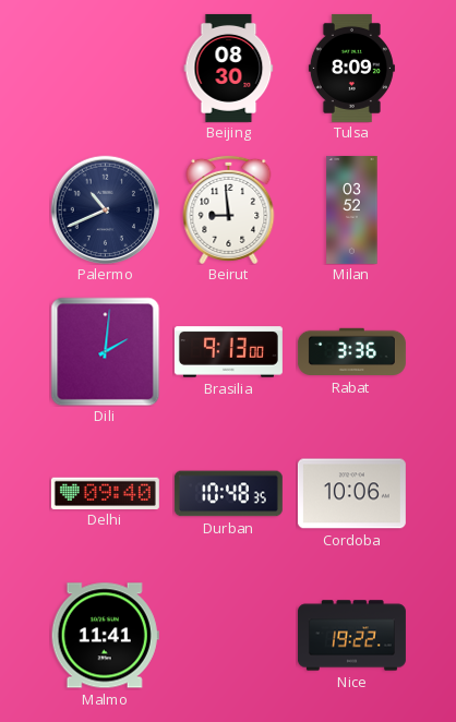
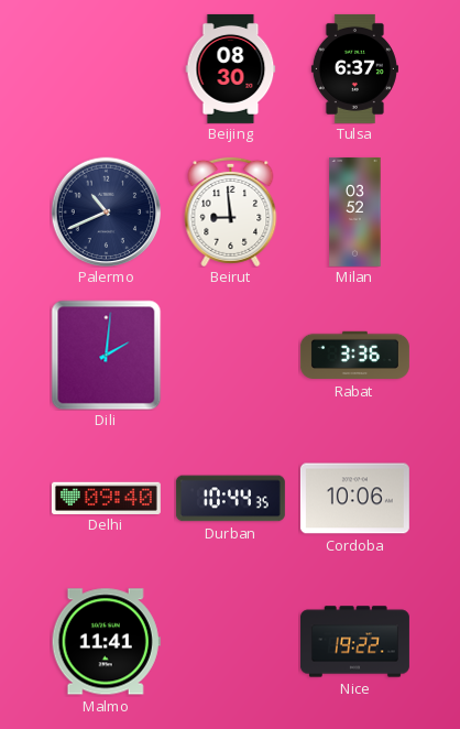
Tulsa: 8:09 -> 6:37
Brasilia: 9:13 -> none
Durban: 10:48 -> 10:44
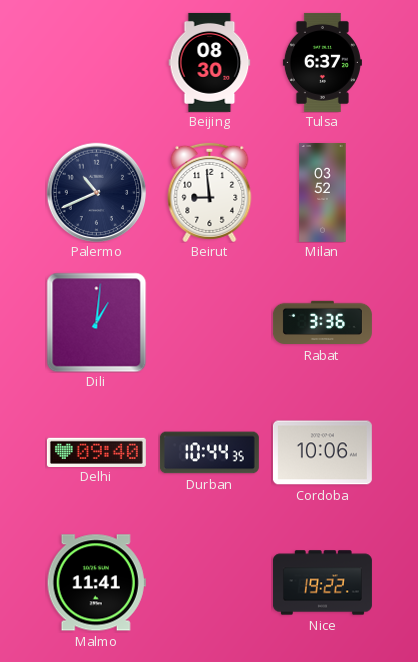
Dili: 2:01 -> 1:01
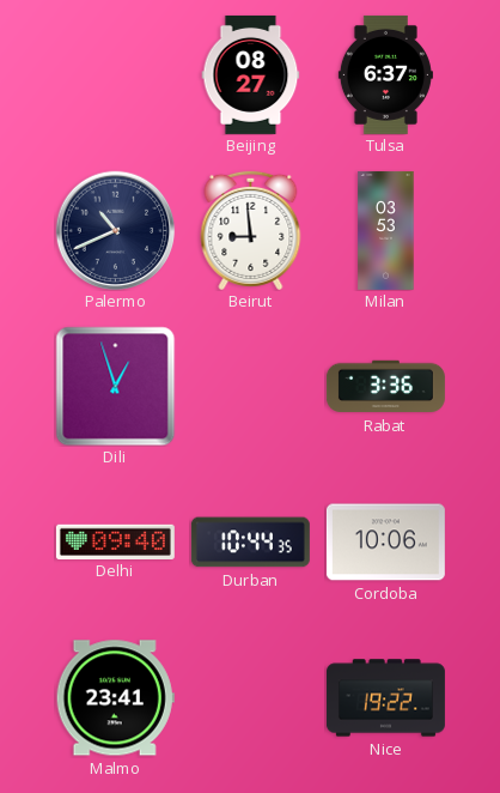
Beijing: 08:30 -> 08:27
Milan: 03:52 -> 03:53
Dili: 1:01 -> 12:57
Malmo: 11:41 -> 23:41
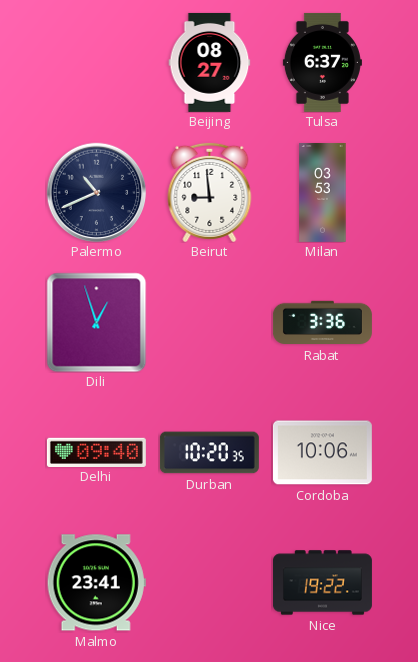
Durban: 10:44 -> 10:20
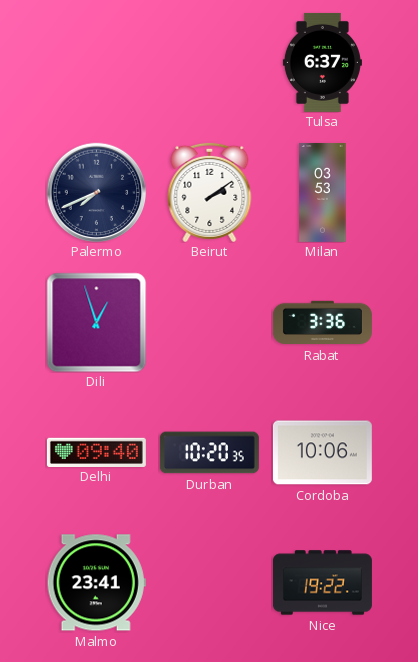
Beijing: 08:27 -> none
Palermo: 10:41 -> 7:41
Beirut: 8:59 -> 2:09
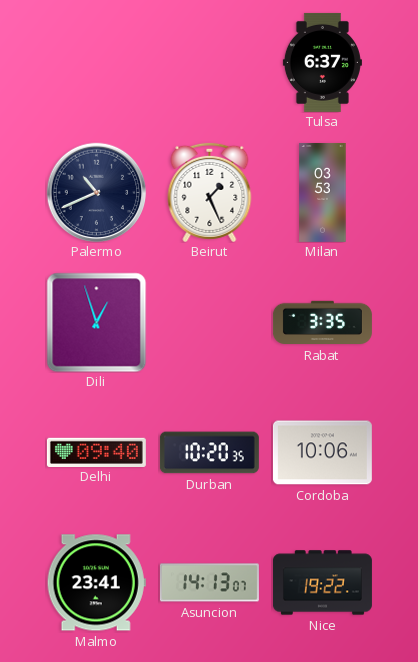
Palermo: 7:41 -> 10:41
Beirut: 2:09 -> 1:26
Rabat: 3:36 -> 3:35
Asuncion: none -> 14:13
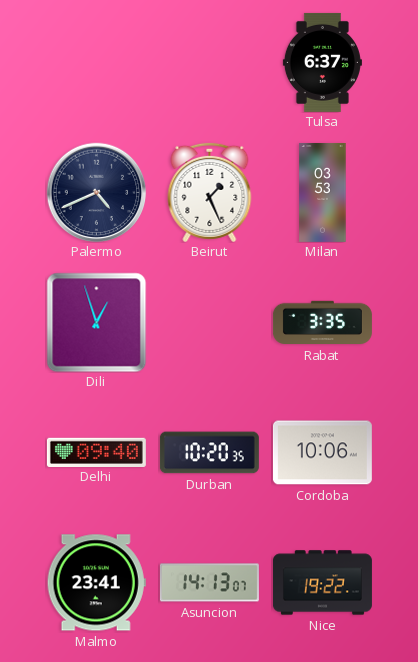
Palermo: 10:41 -> 4:41
